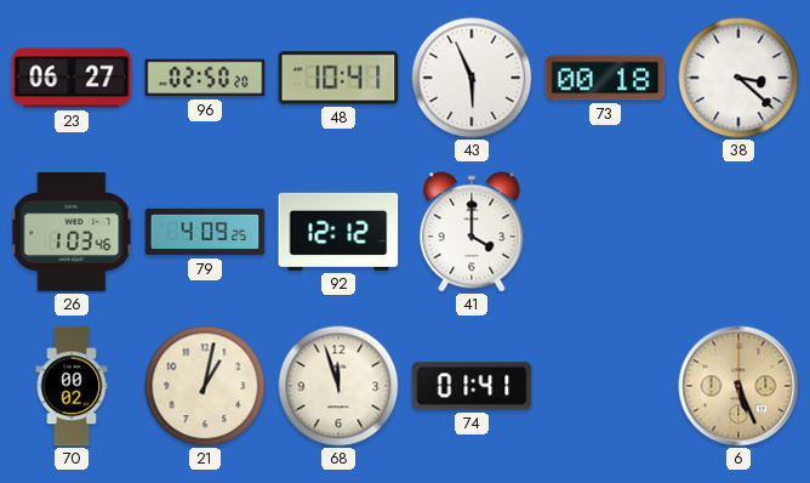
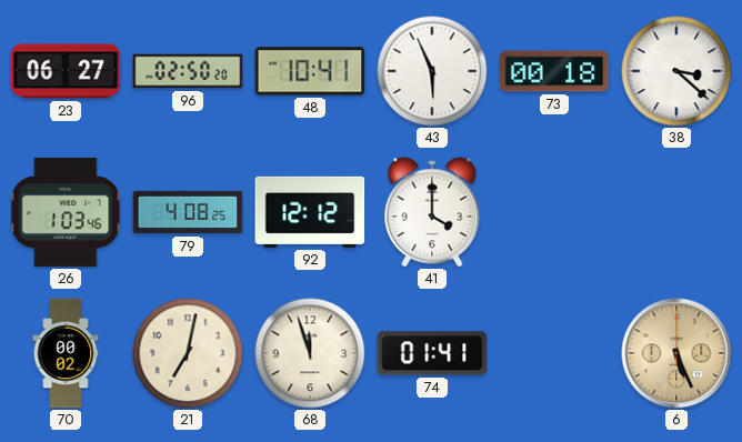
79: 4:09 -> 4:08
21: 1:02 -> 7:02
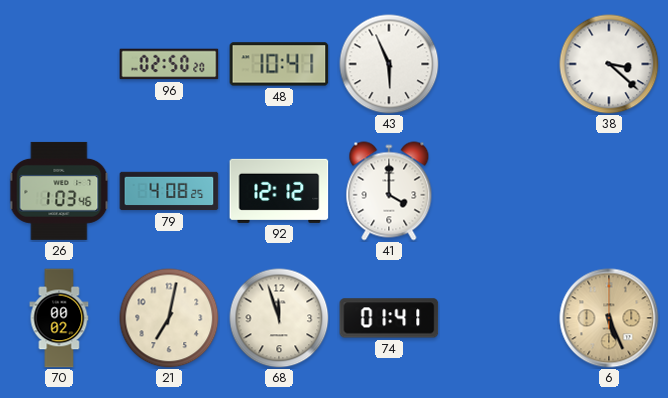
23: 06:27 -> none
73: 00:18 -> none
